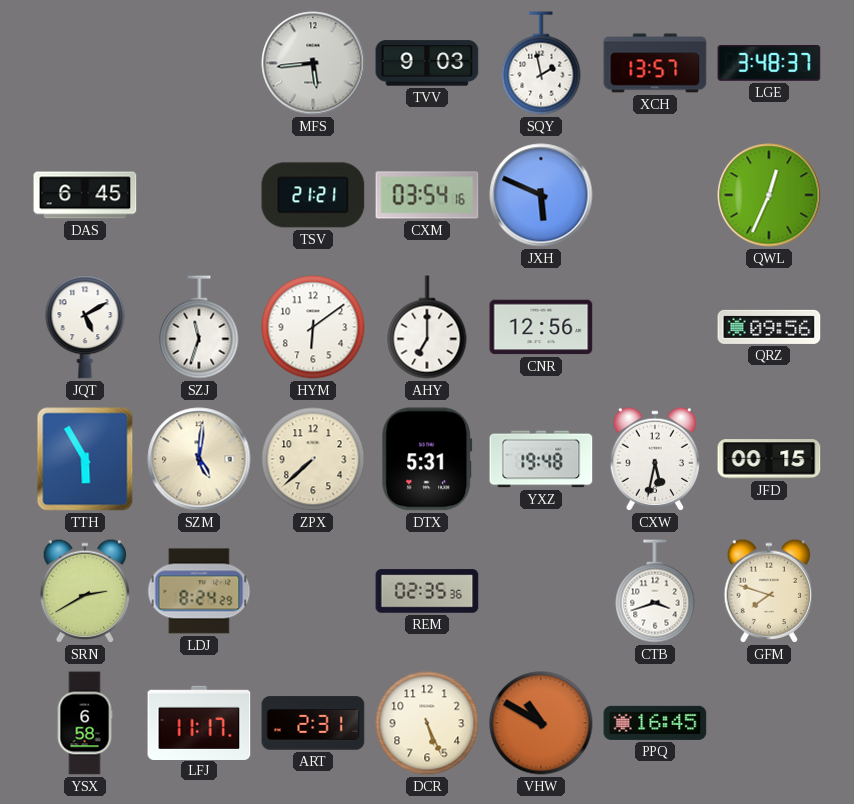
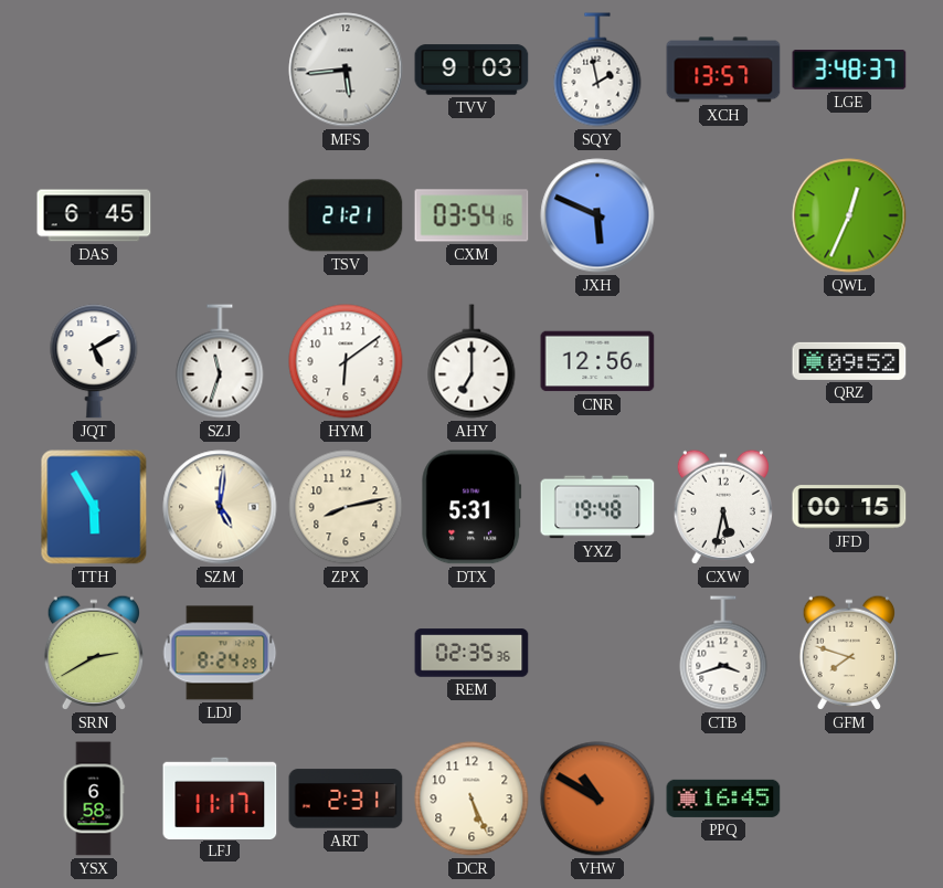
QRZ: 09:56 -> 09:52
ZPX: 7:38 -> 8:13
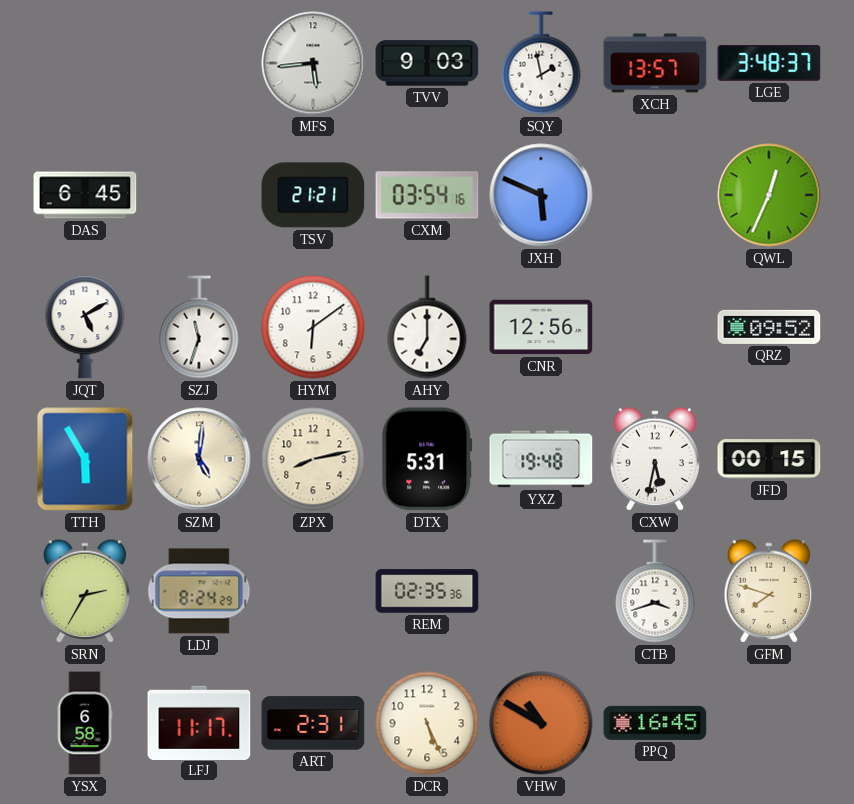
SRN: 2:40 -> 2:35
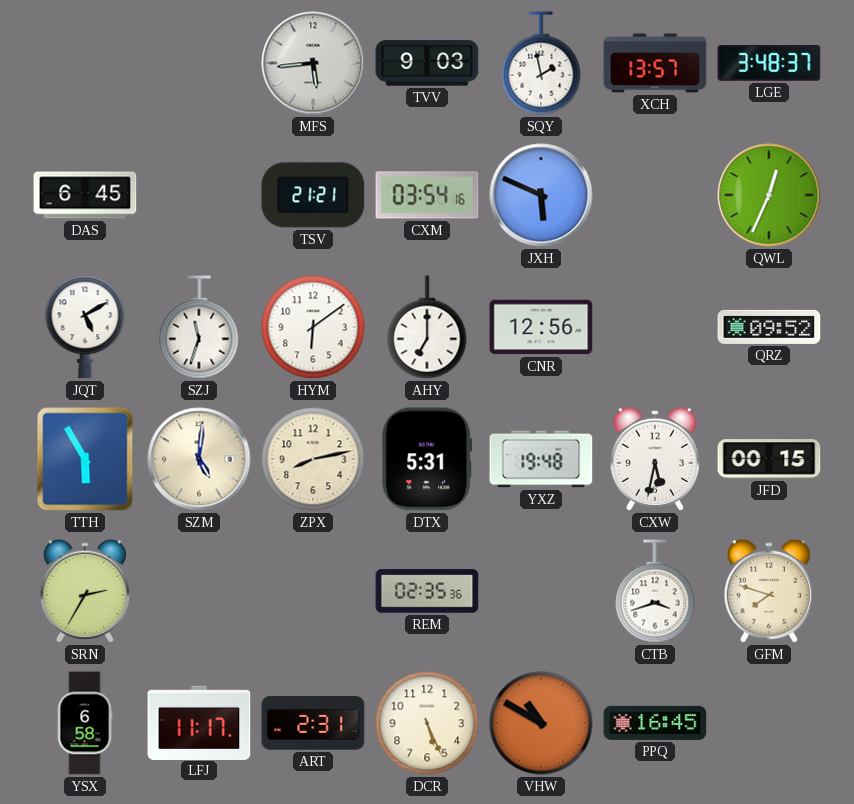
LDJ: 8:24 -> none
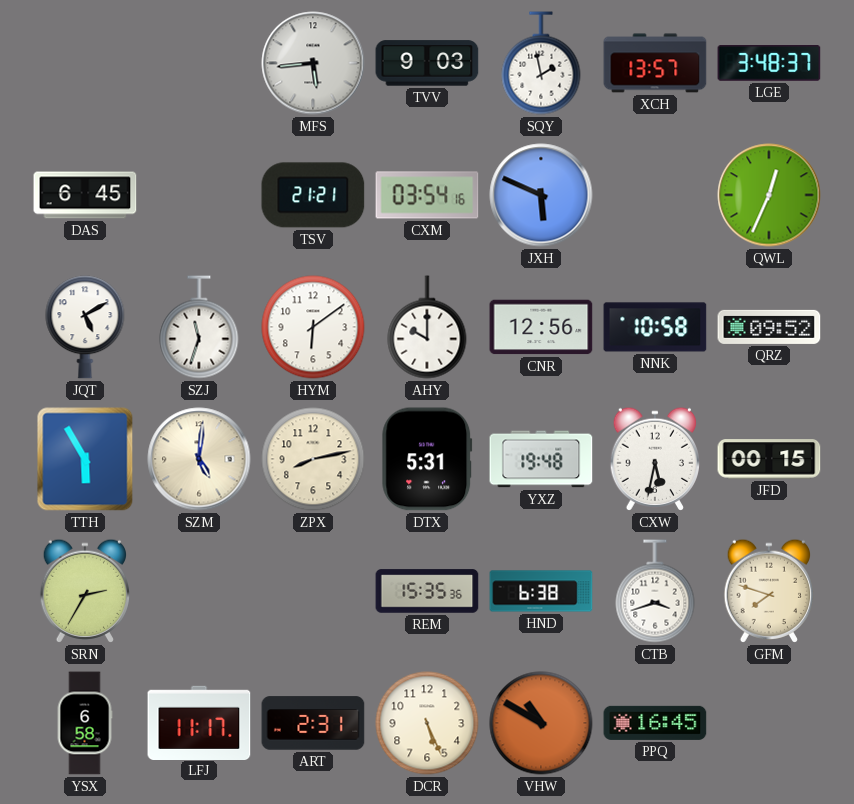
AHY: 7:00 -> 10:00
NNK: none -> 10:58
REM: 02:35 -> 15:35
HND: none -> 6:38
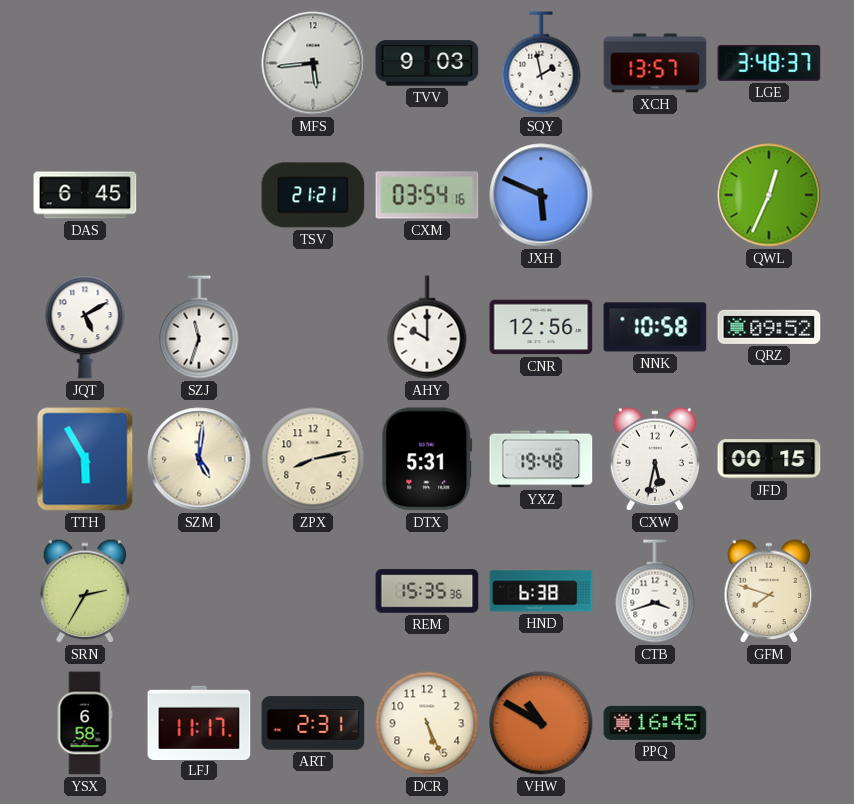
HYM: 6:09 -> none
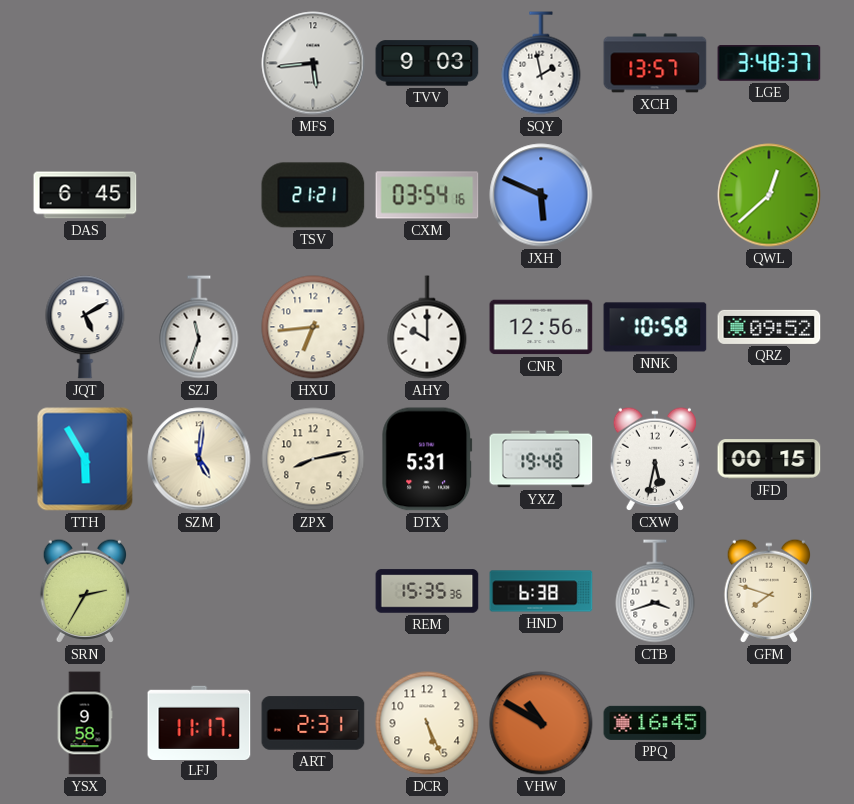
QWL: 12:34 -> 12:38
HXU: none -> 6:44
YSX: 6:58 -> 9:58
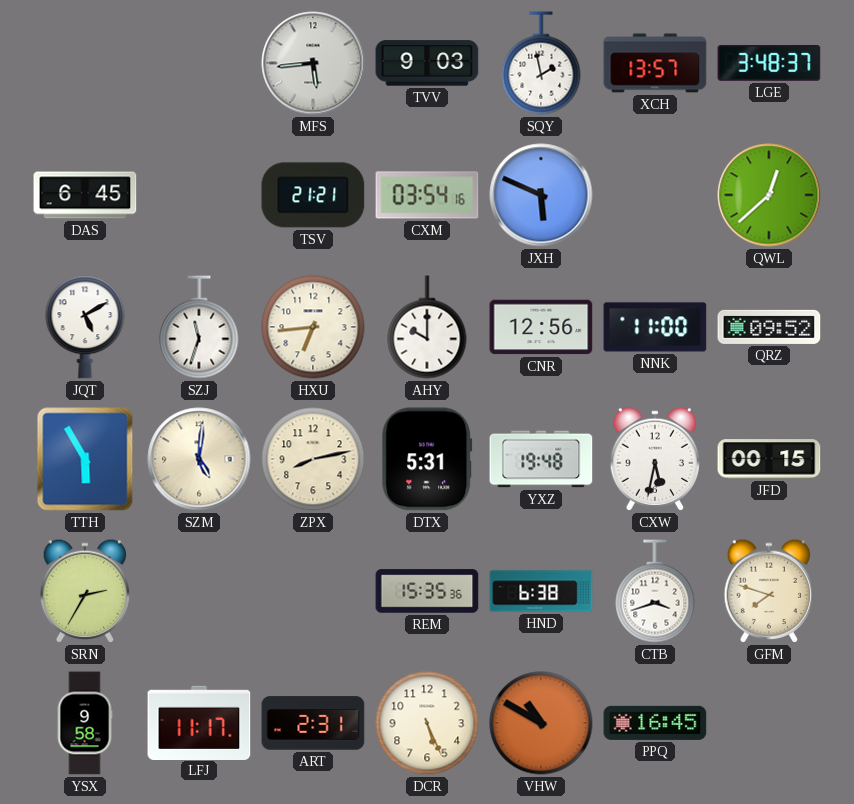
NNK: 10:58 -> 11:00
